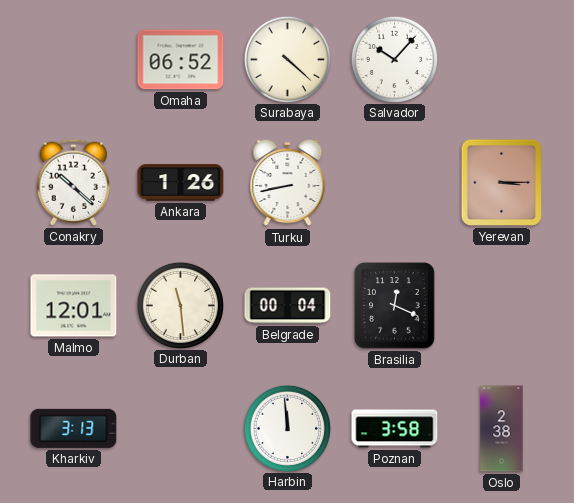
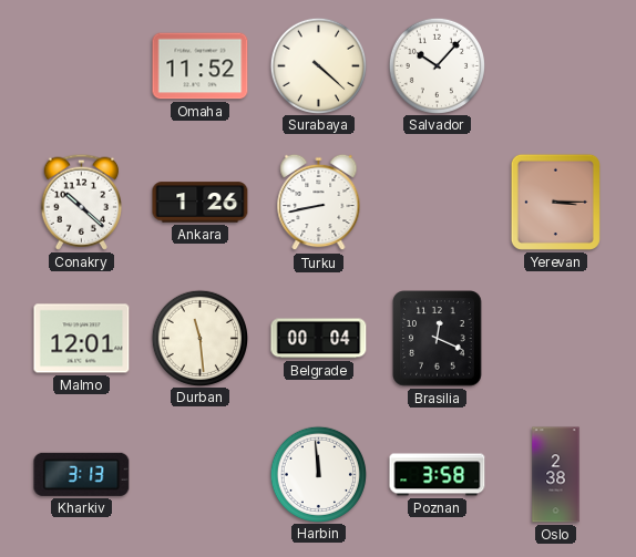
Omaha: 06:52 -> 11:52
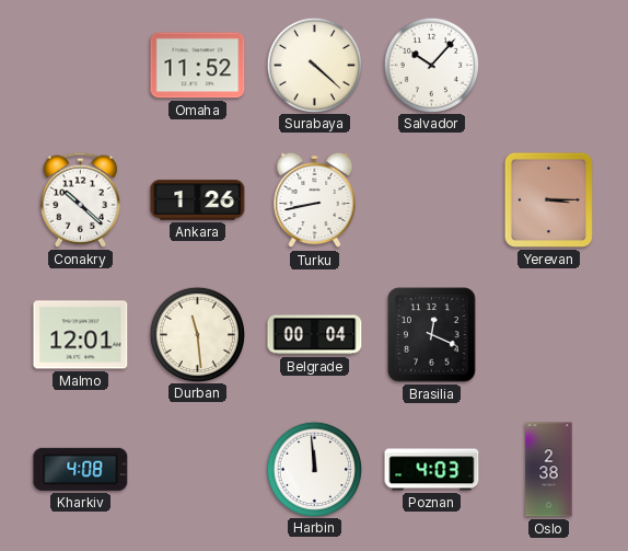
Kharkiv: 3:13 -> 4:08
Poznan: 3:58 -> 4:03
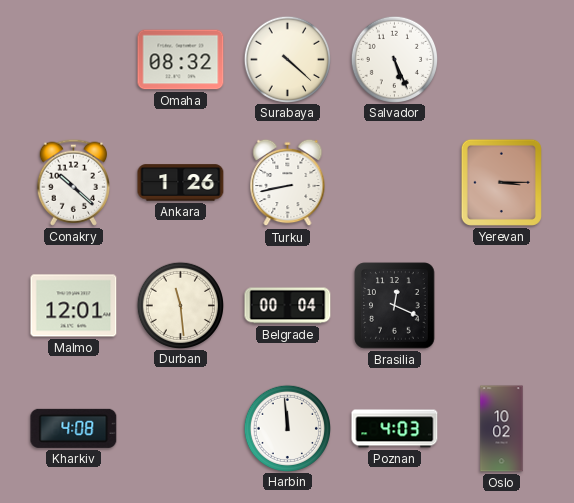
Omaha: 11:52 -> 08:32
Salvador: 10:07 -> 5:26
Oslo: 2:38 -> 10:02
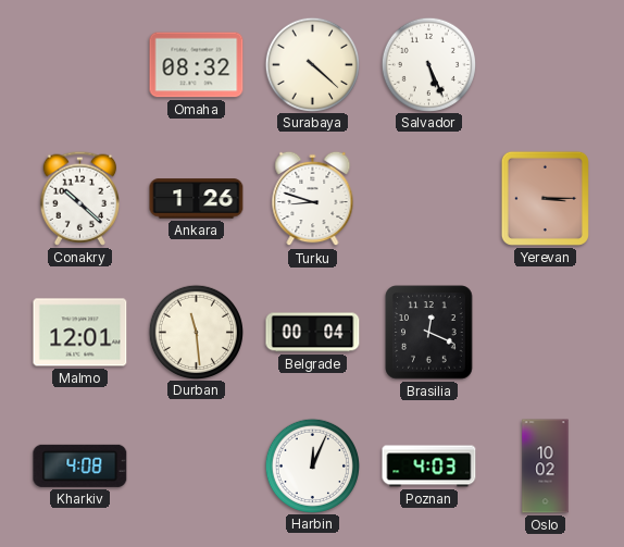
Turku: 8:43 -> 8:48
Harbin: 11:59 -> 12:04
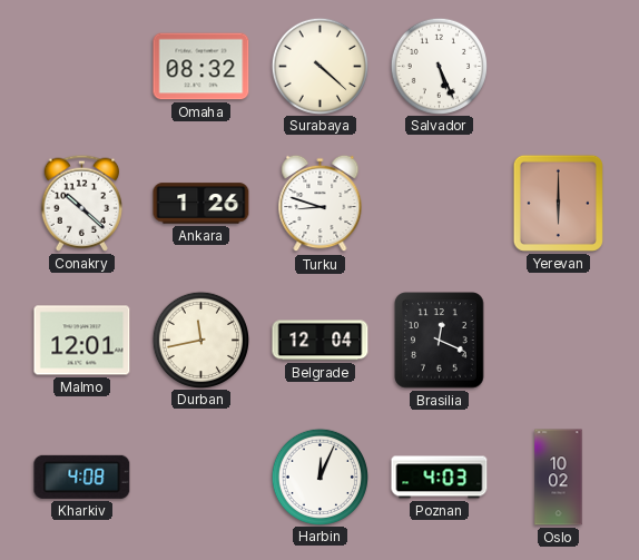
Yerevan: 3:15 -> 6:00
Durban: 11:29 -> 11:43
Belgrade: 00:04 -> 12:04
